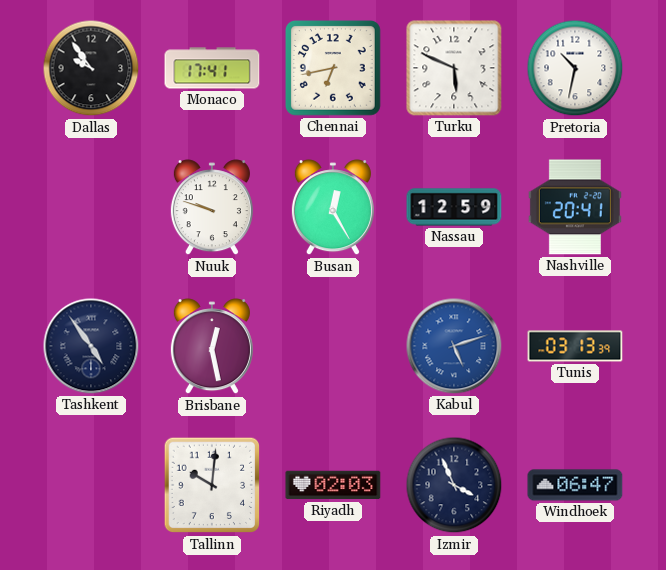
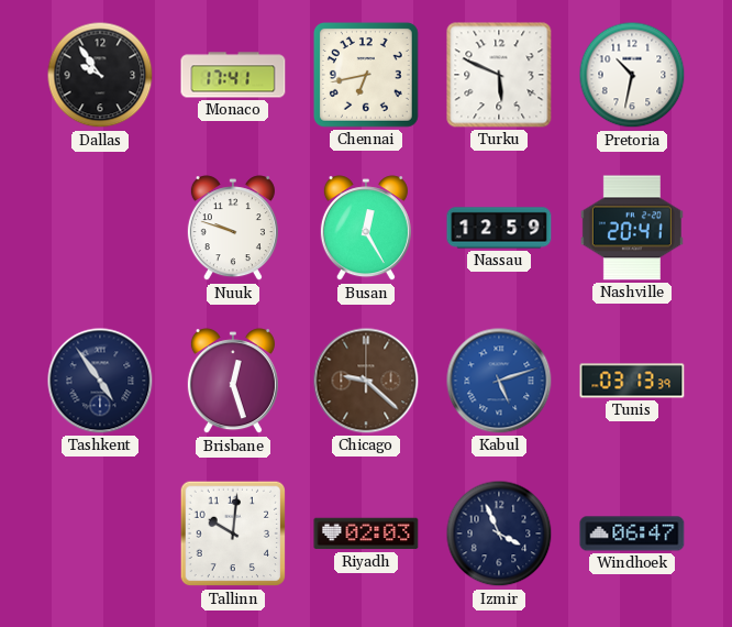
Brisbane: 12:28 -> 12:27
Chicago: none -> 9:22
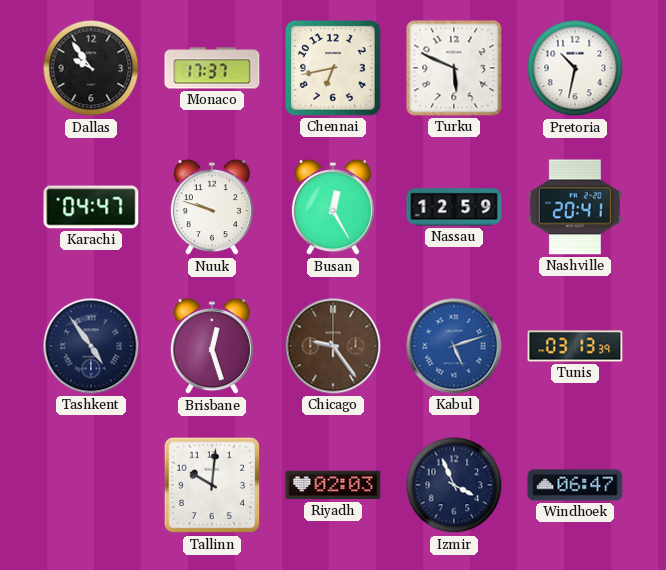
Monaco: 17:41 -> 17:37
Karachi: none -> 04:47
Chicago: 9:22 -> 9:24
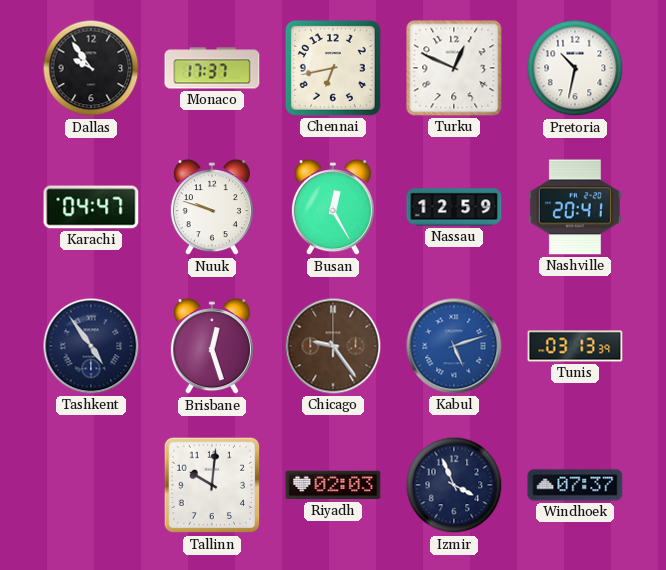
Turku: 5:49 -> 12:49
Windhoek: 06:47 -> 07:37
